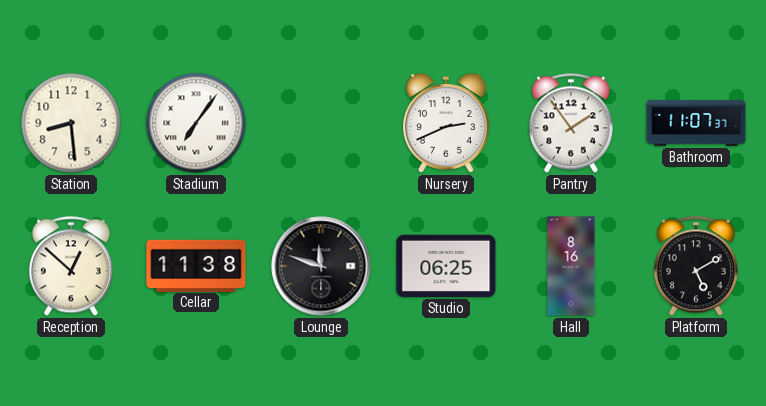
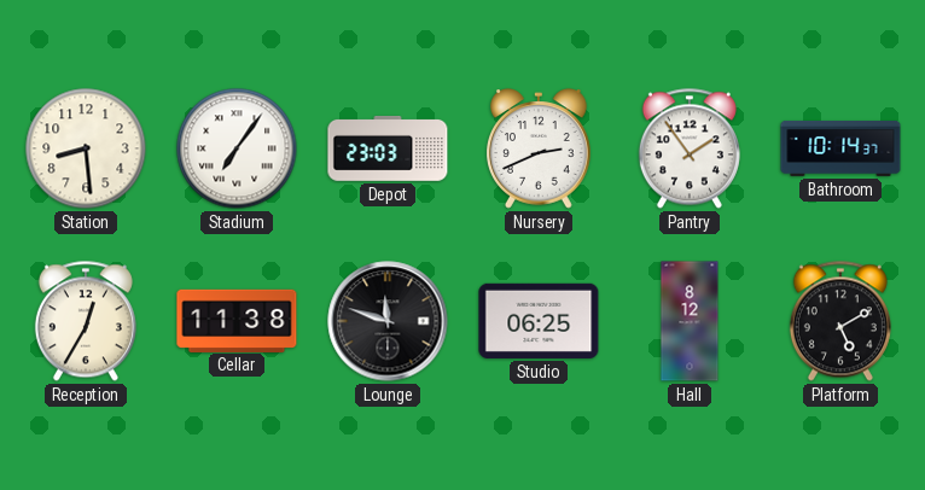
Depot: none -> 23:03
Bathroom: 11:07 -> 10:14
Reception: 12:52 -> 12:35
Hall: 8:16 -> 8:12
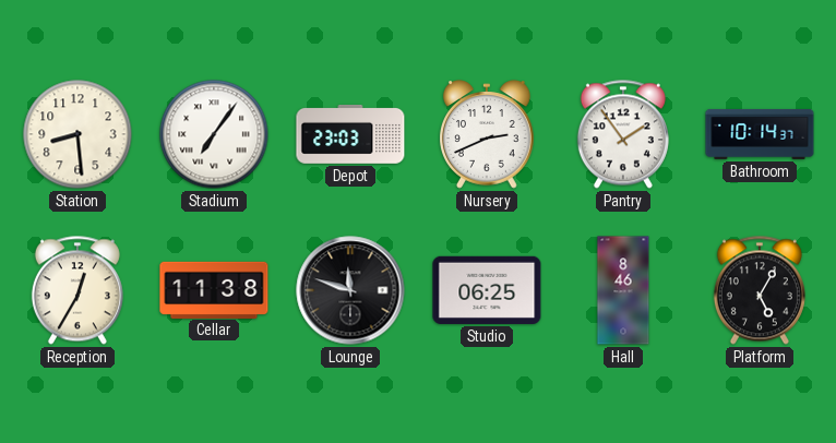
Hall: 8:12 -> 8:46
Platform: 5:10 -> 5:05
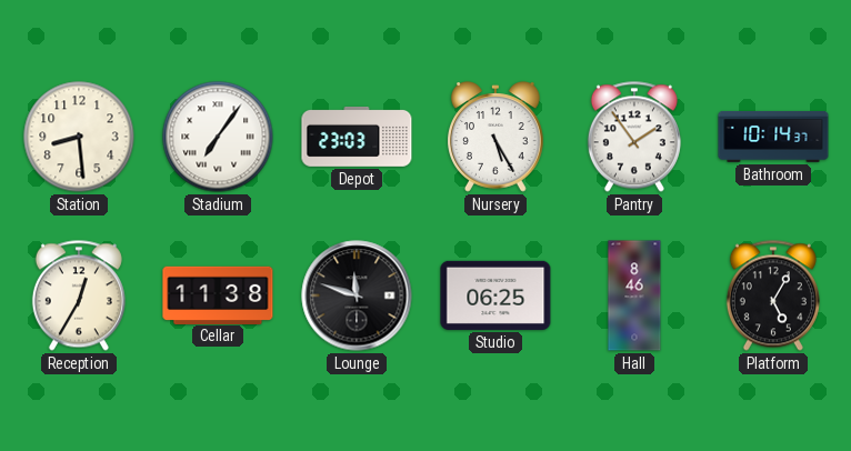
Nursery: 2:41 -> 5:25
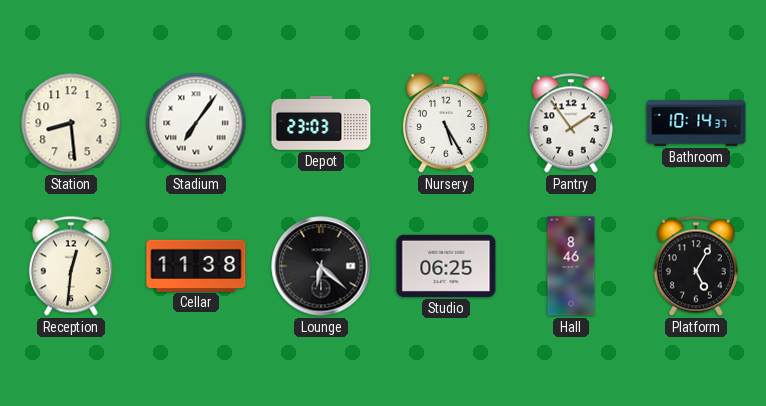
Reception: 12:35 -> 12:31
Lounge: 11:48 -> 6:22
